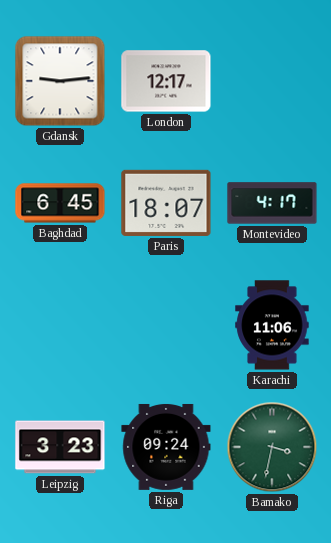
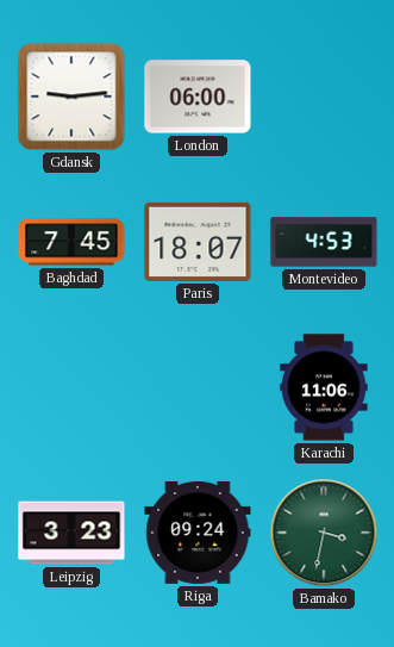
London: 12:17 -> 06:00
Baghdad: 6:45 -> 7:45
Montevideo: 4:17 -> 4:53
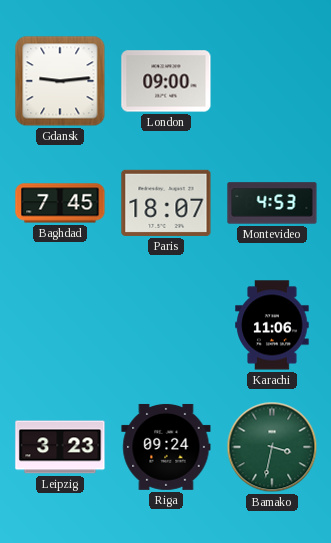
London: 06:00 -> 09:00
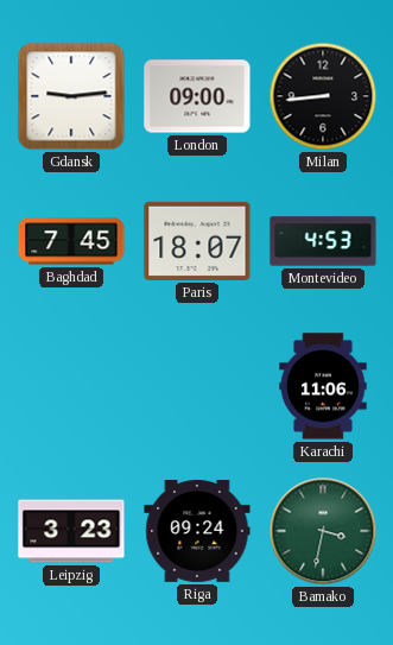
Milan: none -> 8:44
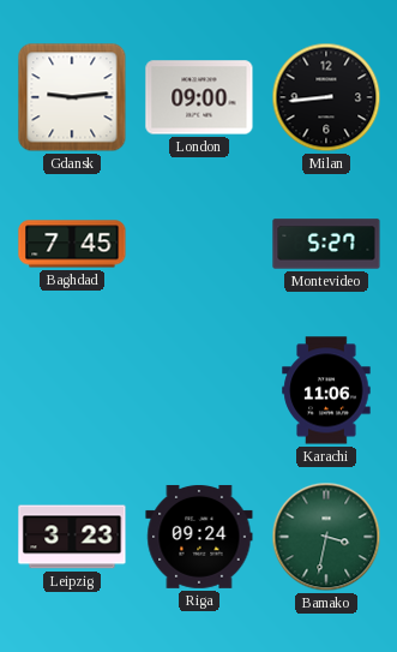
Paris: 18:07 -> none
Montevideo: 4:53 -> 5:27
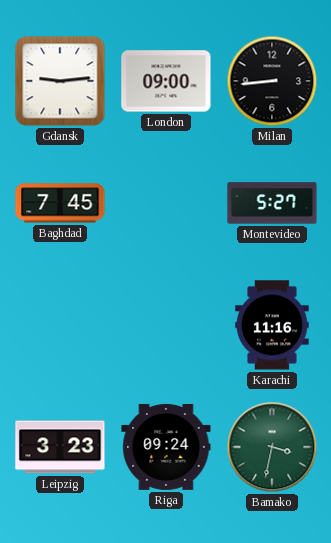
Karachi: 11:06 -> 11:16
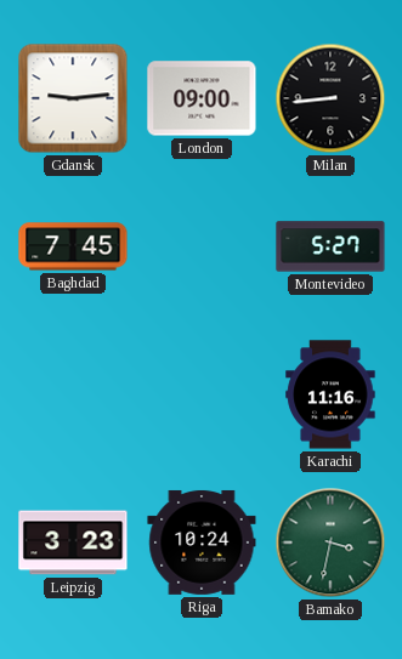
Riga: 09:24 -> 10:24
